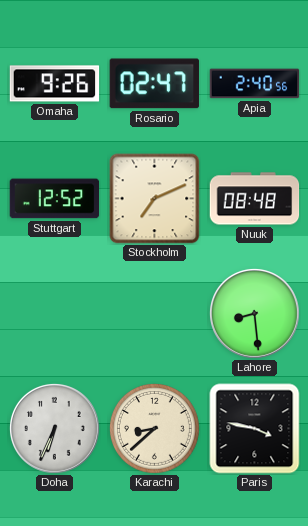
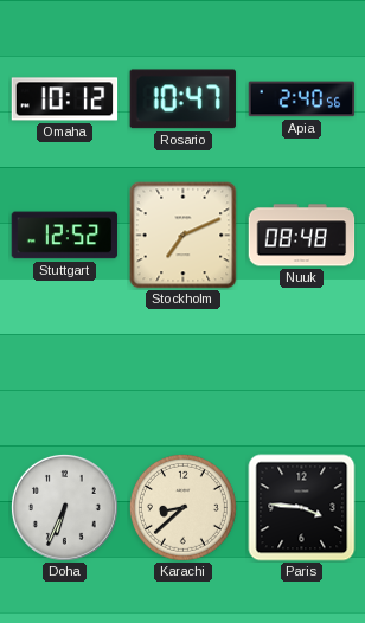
Omaha: 9:26 -> 10:12
Rosario: 02:47 -> 10:47
Lahore: 8:29 -> none
Paris: 3:47 -> 3:46
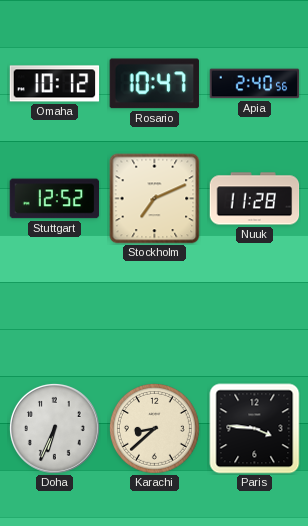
Nuuk: 08:48 -> 11:28
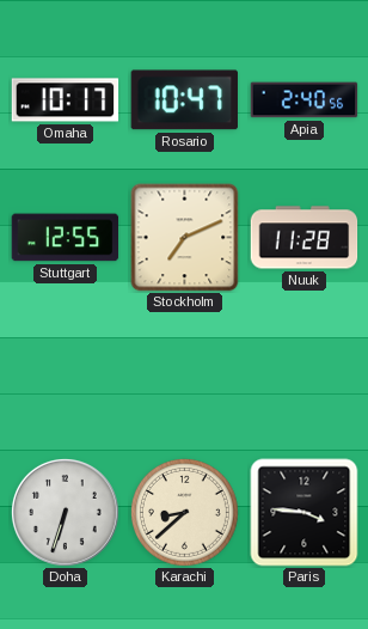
Omaha: 10:12 -> 10:17
Stuttgart: 12:52 -> 12:55
Doha: 6:34 -> 6:33
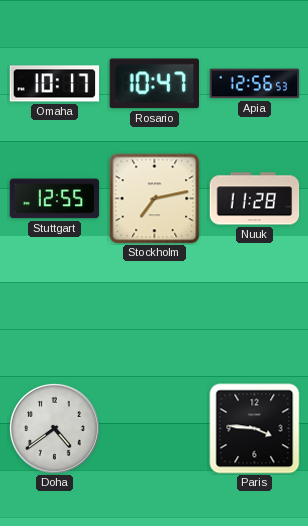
Apia: 2:40 -> 12:56
Stockholm: 7:11 -> 7:13
Doha: 6:33 -> 4:39
Karachi: 8:38 -> none
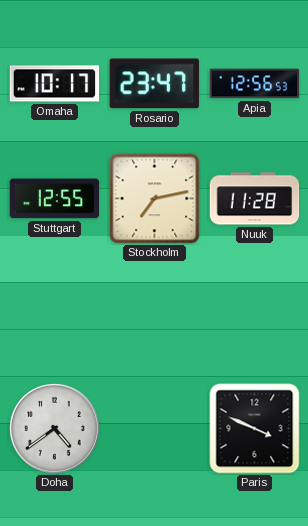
Rosario: 10:47 -> 23:47
Paris: 3:46 -> 3:49
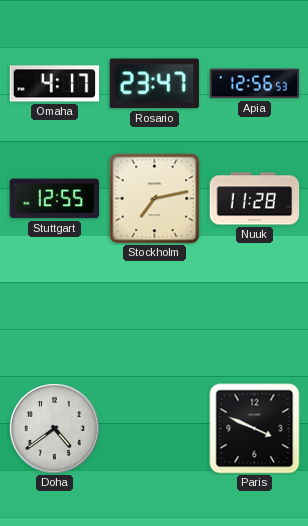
Omaha: 10:17 -> 4:17
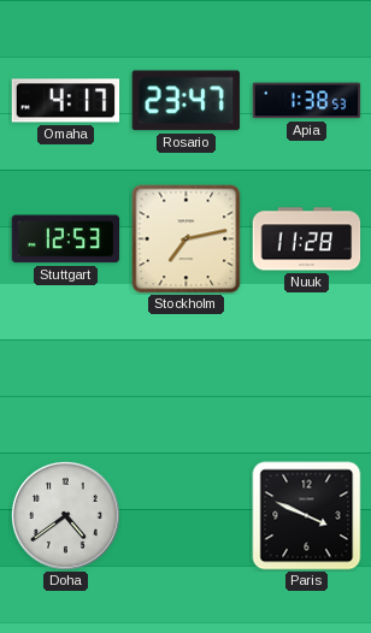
Apia: 12:56 -> 1:38
Stuttgart: 12:55 -> 12:53
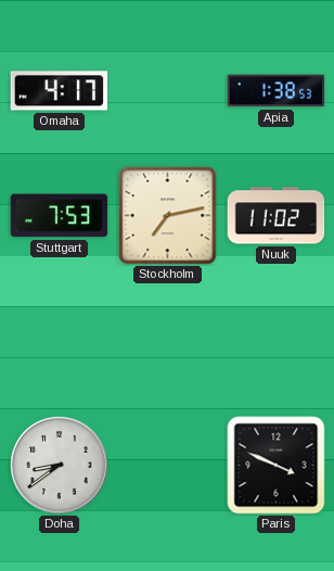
Rosario: 23:47 -> none
Stuttgart: 12:53 -> 7:53
Nuuk: 11:28 -> 11:02
Doha: 4:39 -> 8:39
